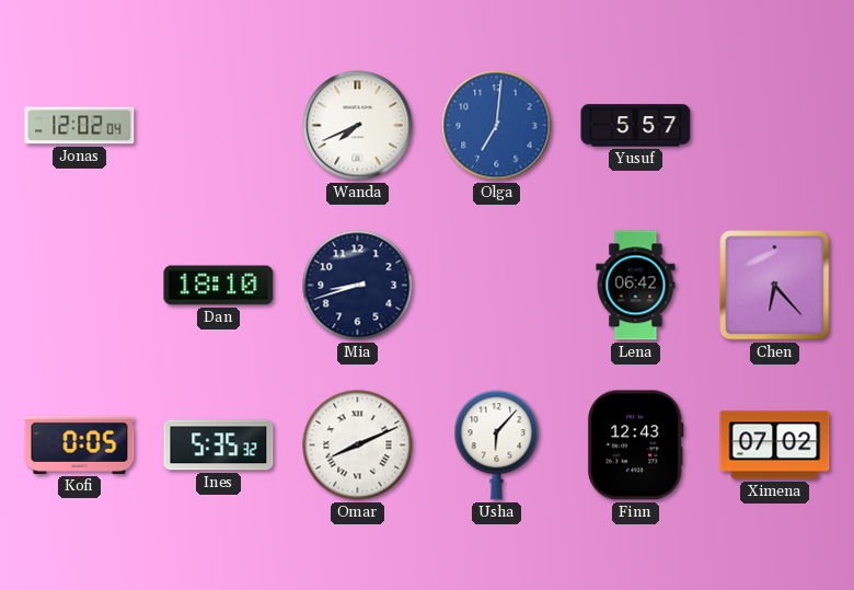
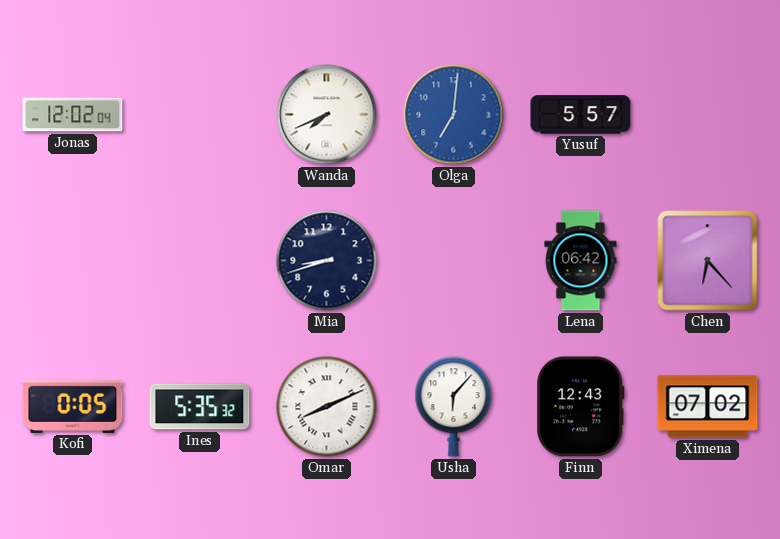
Dan: 18:10 -> none
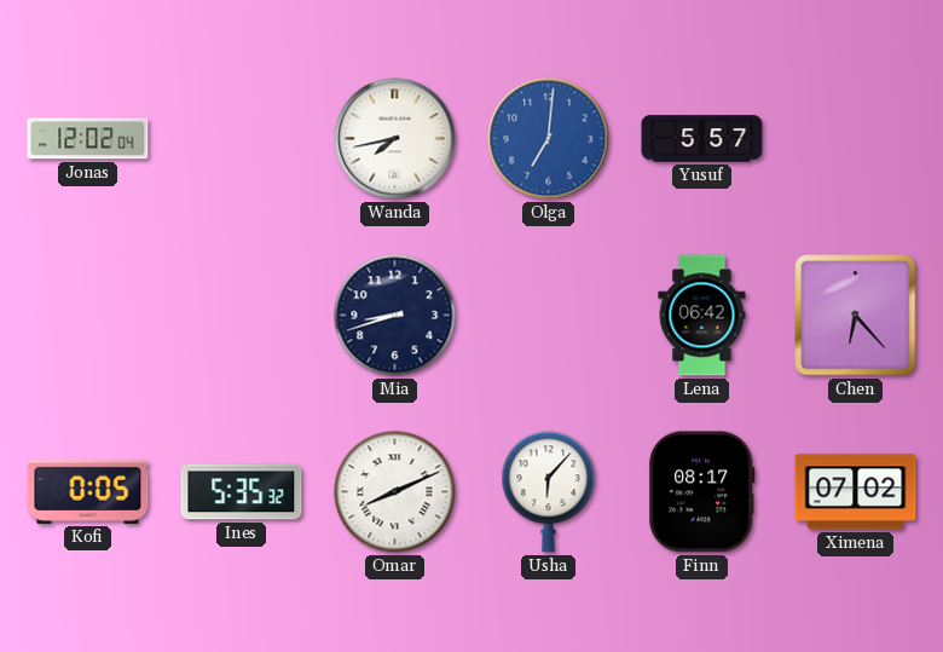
Wanda: 7:41 -> 7:43
Finn: 12:43 -> 08:17
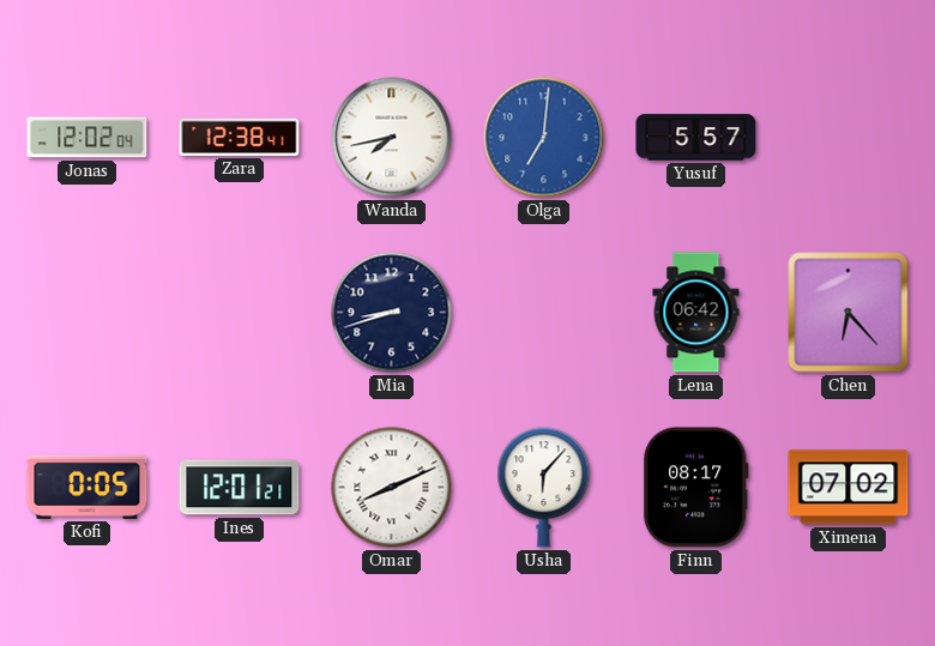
Zara: none -> 12:38
Ines: 5:35 -> 12:01
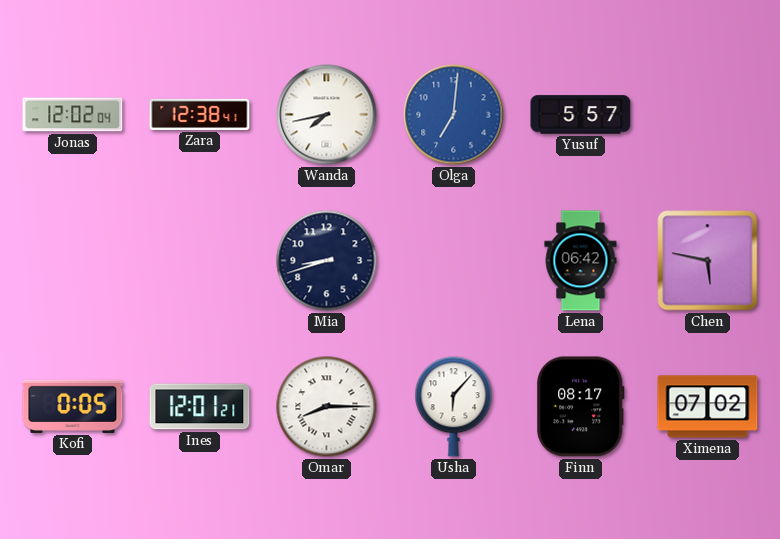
Chen: 6:23 -> 5:47
Omar: 8:11 -> 8:15
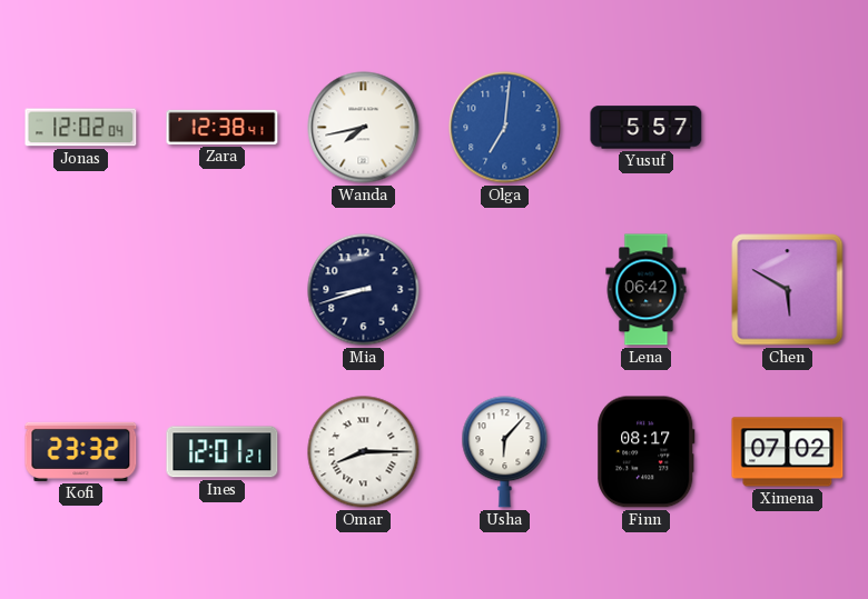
Chen: 5:47 -> 5:50
Kofi: 0:05 -> 23:32
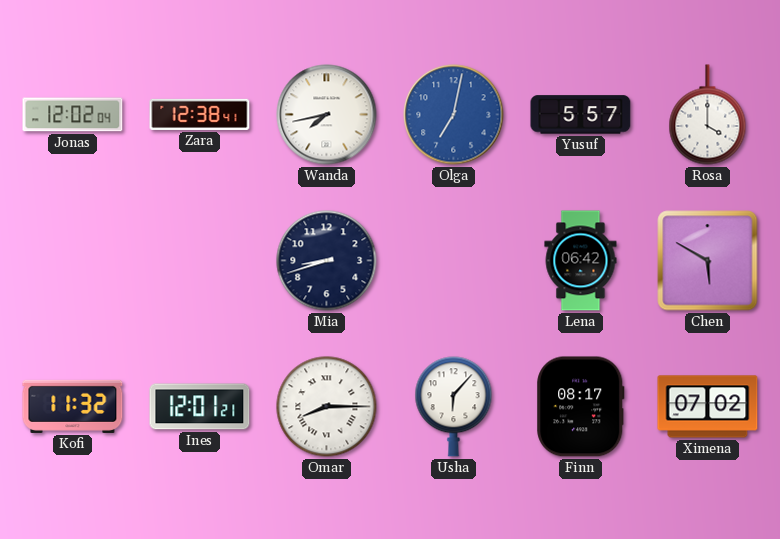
Olga: 7:01 -> 7:02
Rosa: none -> 4:00
Kofi: 23:32 -> 11:32
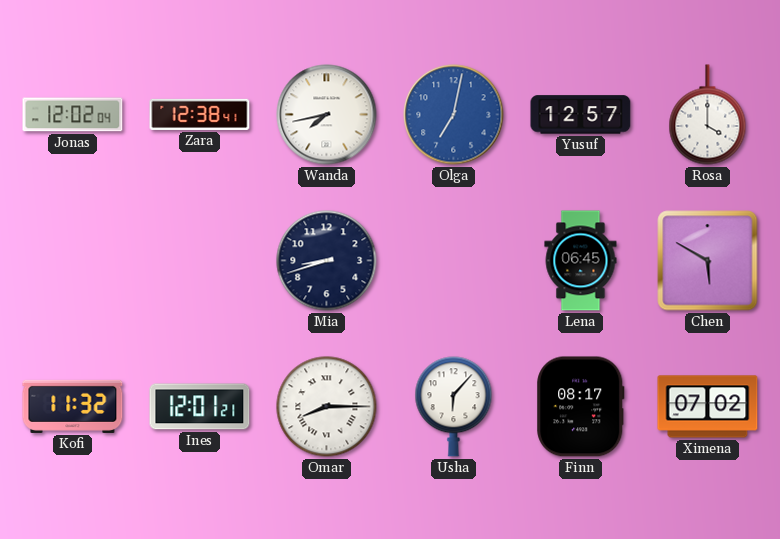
Yusuf: 5:57 -> 12:57
Lena: 06:42 -> 06:45
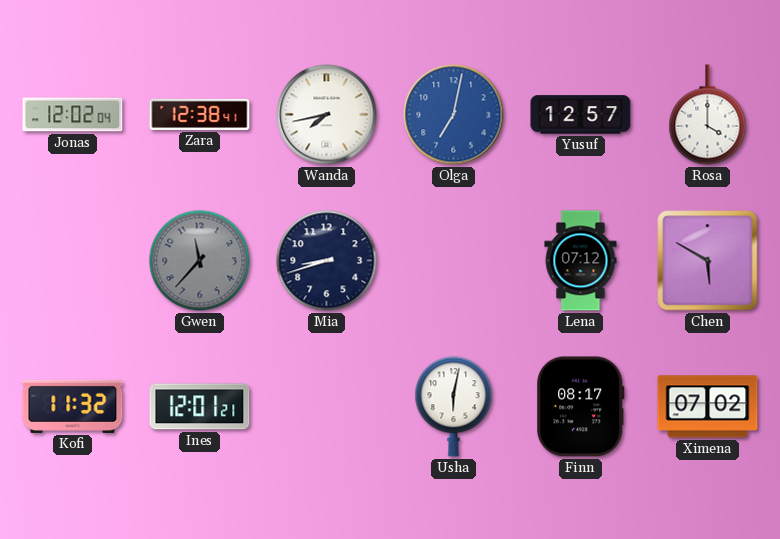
Gwen: none -> 11:37
Lena: 06:45 -> 07:12
Omar: 8:15 -> none
Usha: 6:07 -> 6:02
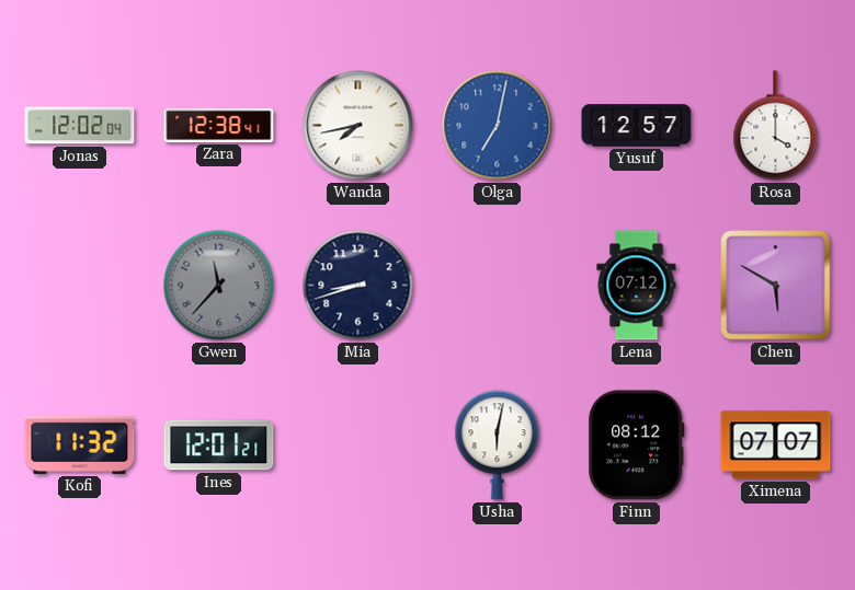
Finn: 08:17 -> 08:12
Ximena: 07:02 -> 07:07
